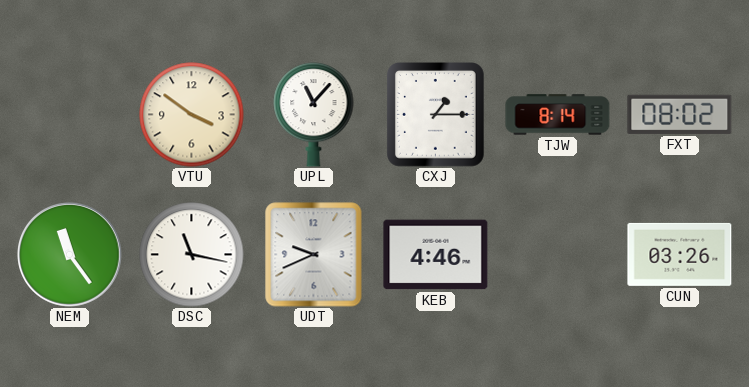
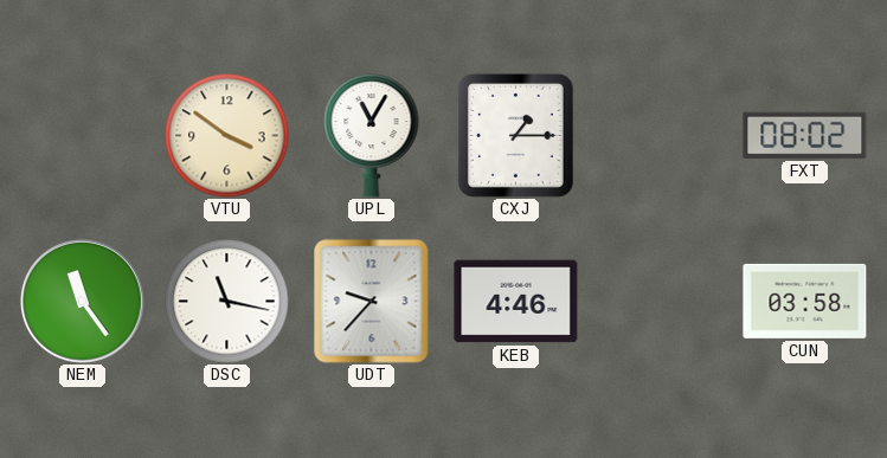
UPL: 11:07 -> 11:05
TJW: 8:14 -> none
UDT: 9:41 -> 9:37
CUN: 03:26 -> 03:58
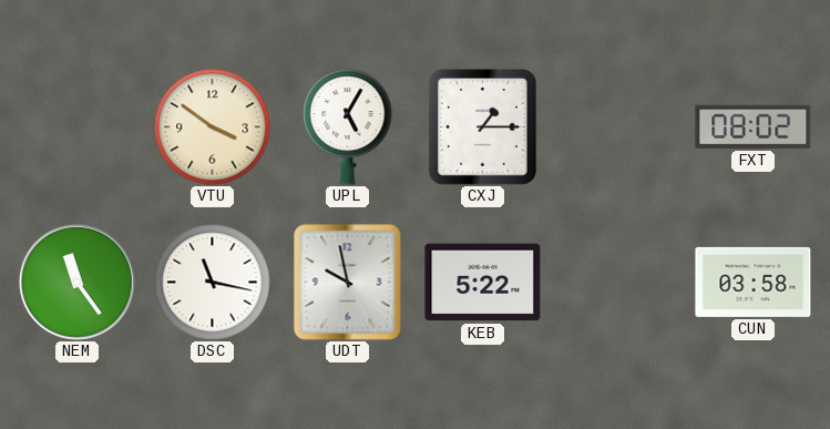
UPL: 11:05 -> 5:05
UDT: 9:37 -> 9:58
KEB: 4:46 -> 5:22
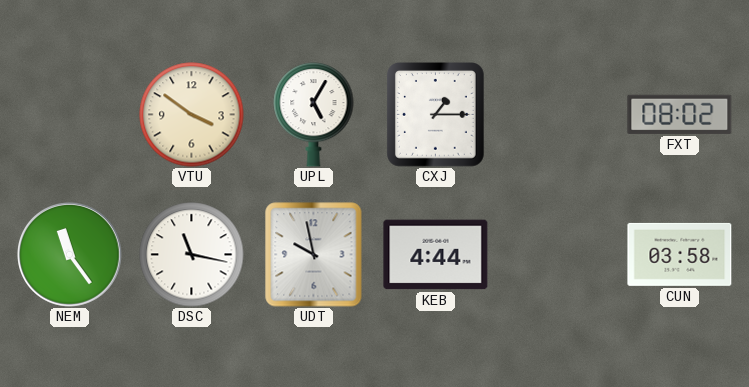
KEB: 5:22 -> 4:44
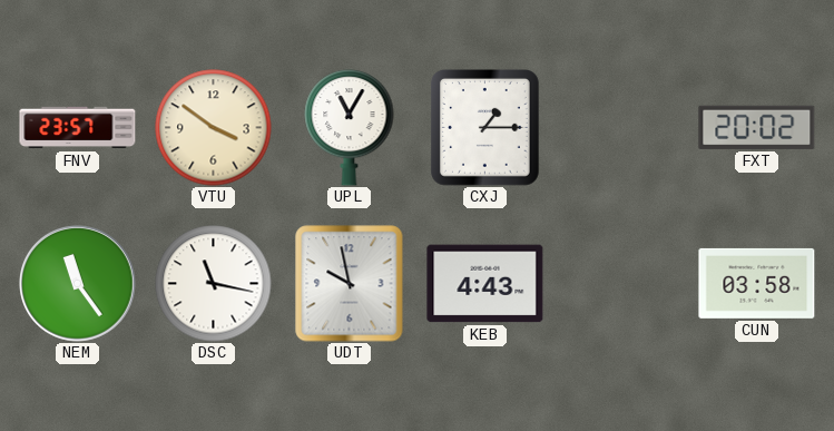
FNV: none -> 23:57
UPL: 5:05 -> 11:05
FXT: 08:02 -> 20:02
KEB: 4:44 -> 4:43
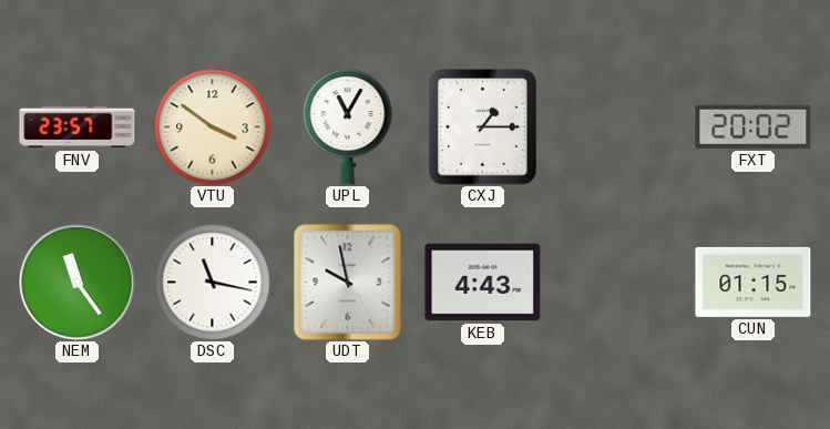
CUN: 03:58 -> 01:15
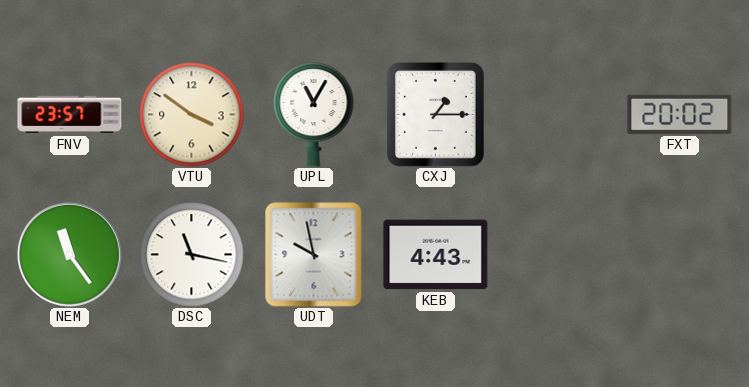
CUN: 01:15 -> none
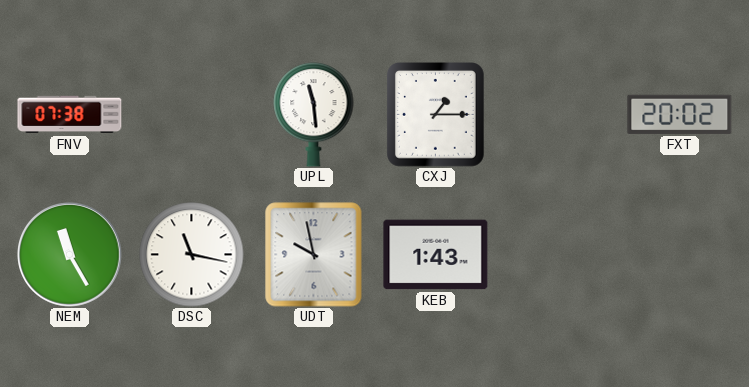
FNV: 23:57 -> 07:38
VTU: 3:51 -> none
UPL: 11:05 -> 11:29
NEM: 11:24 -> 11:25
KEB: 4:43 -> 1:43
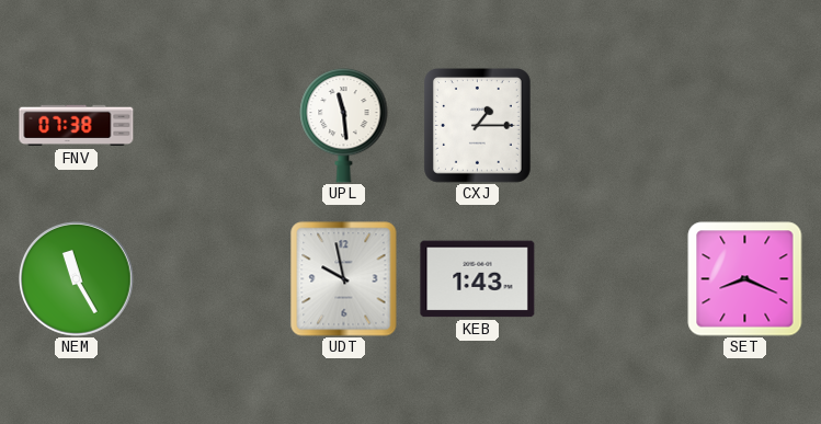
FXT: 20:02 -> none
DSC: 11:17 -> none
SET: none -> 8:19
